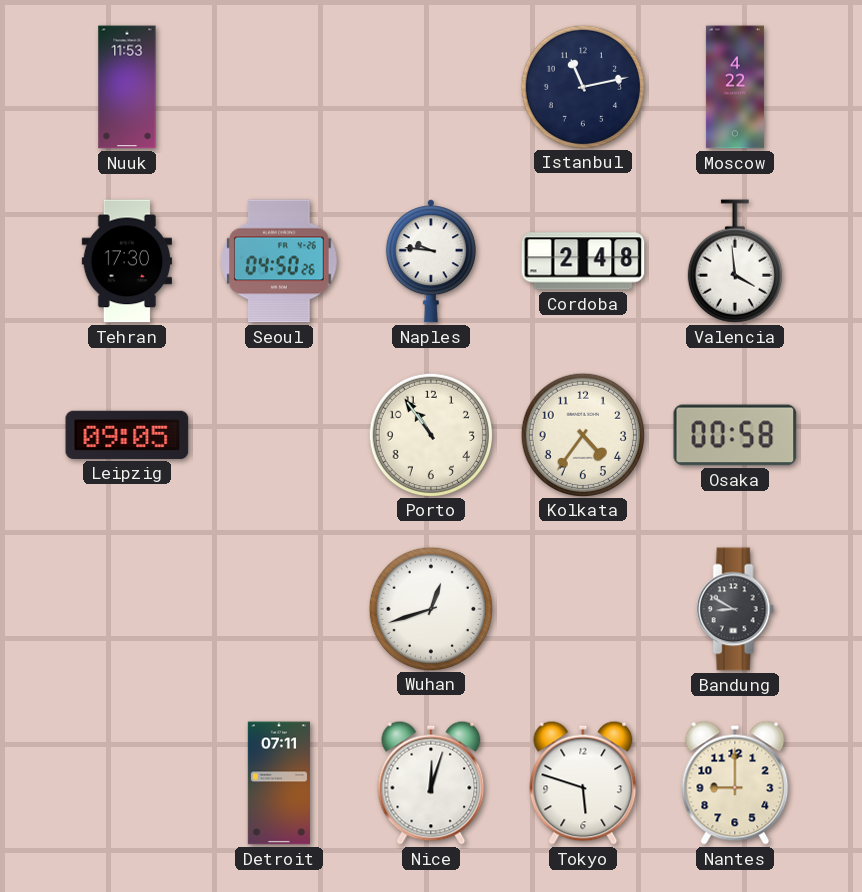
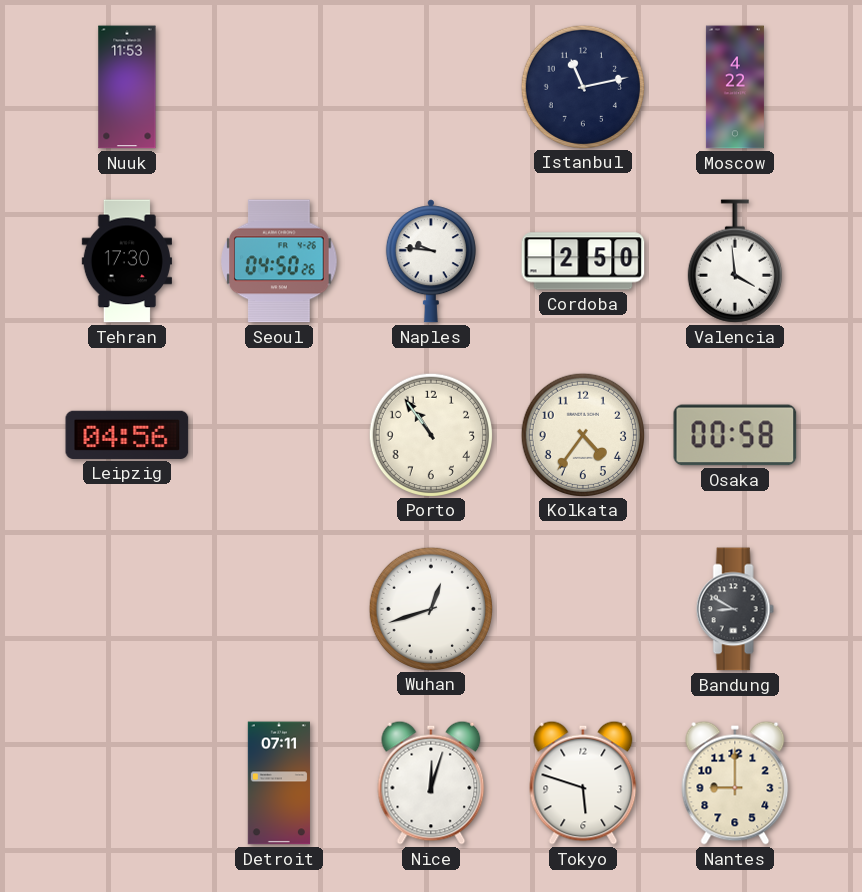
Cordoba: 2:48 -> 2:50
Leipzig: 09:05 -> 04:56
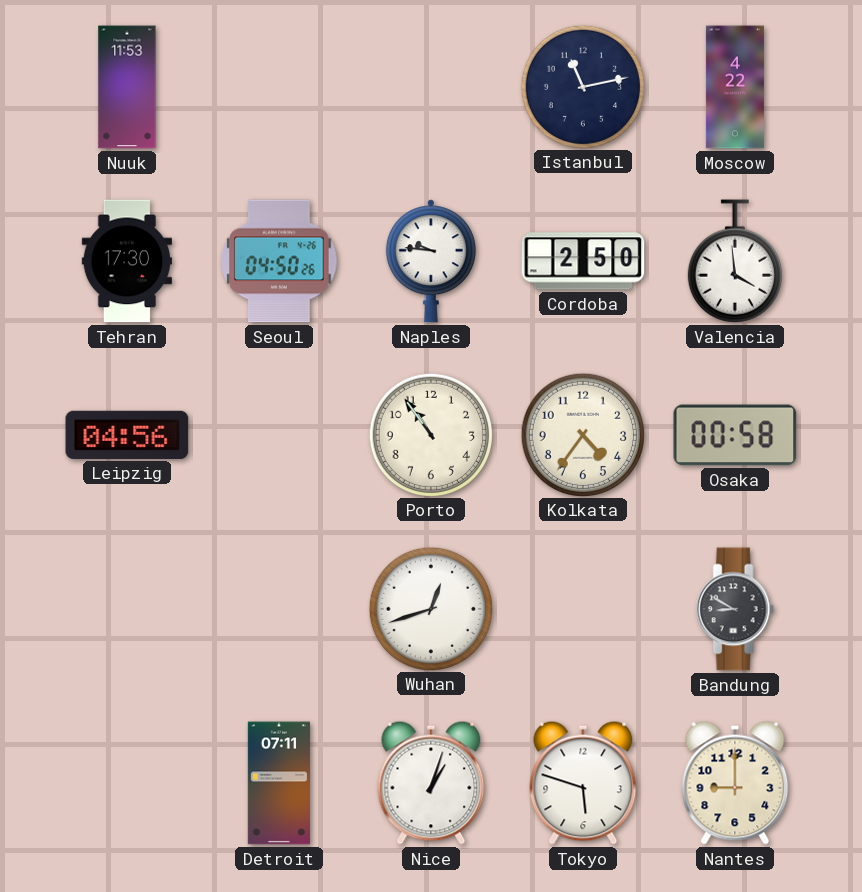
Nice: 12:03 -> 1:03
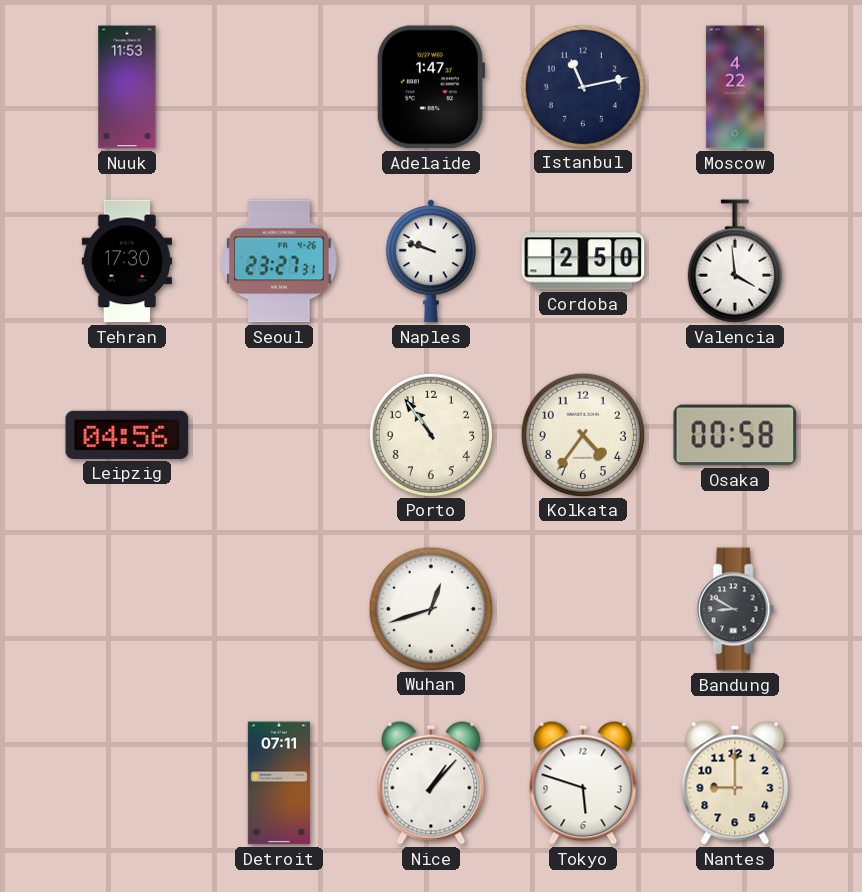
Adelaide: none -> 1:47
Seoul: 04:50 -> 23:27
Naples: 9:46 -> 9:48
Nice: 1:03 -> 1:07
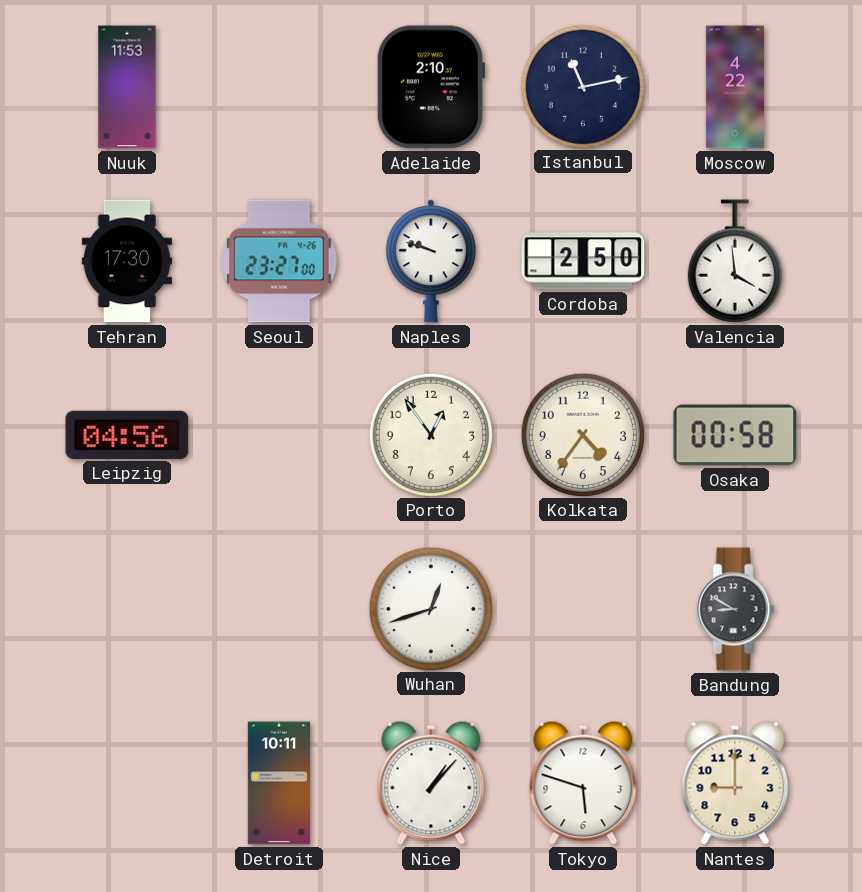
Adelaide: 1:47 -> 2:10
Seoul: 23:27:31 -> 23:27:00
Porto: 10:54 -> 12:54
Detroit: 07:11 -> 10:11
